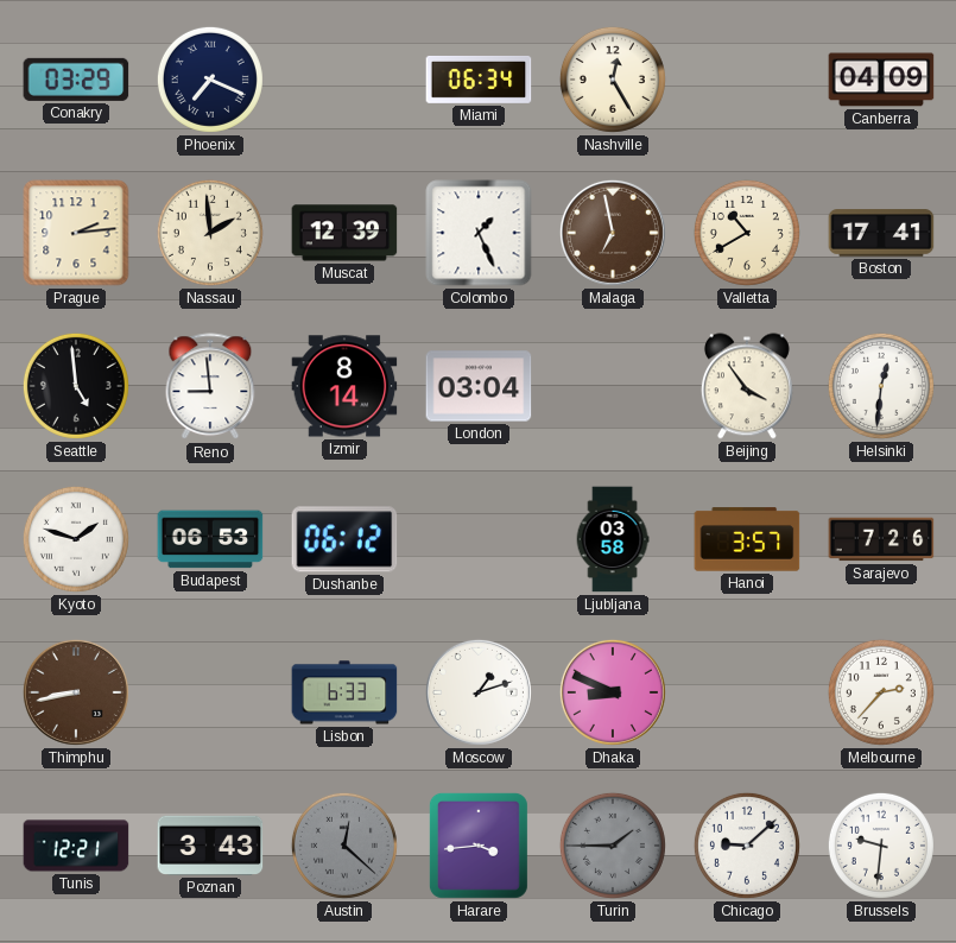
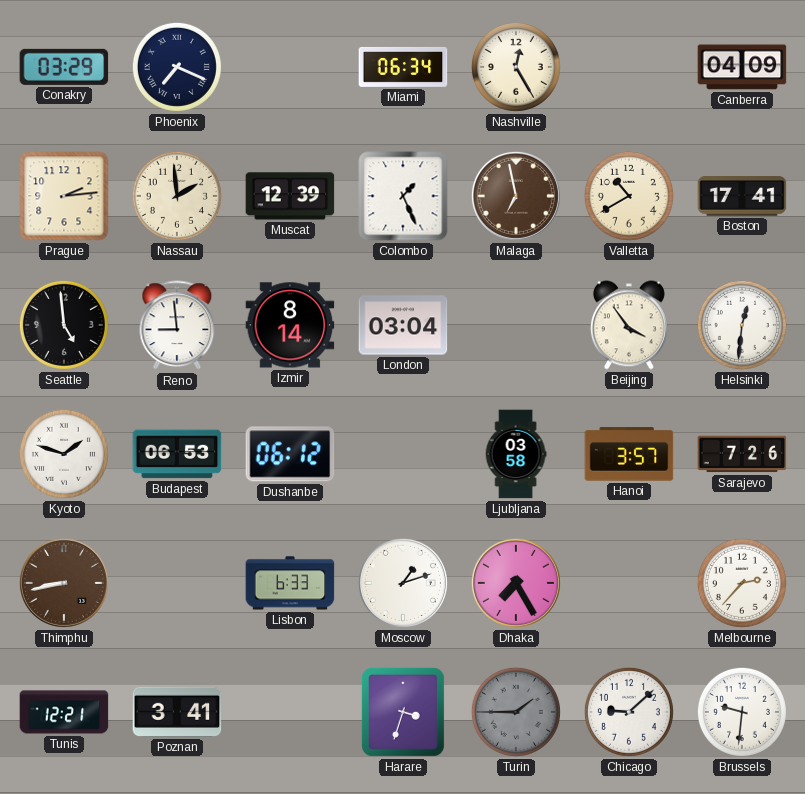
Dhaka: 8:49 -> 7:25
Poznan: 3:43 -> 3:41
Austin: 12:22 -> none
Harare: 3:44 -> 3:33
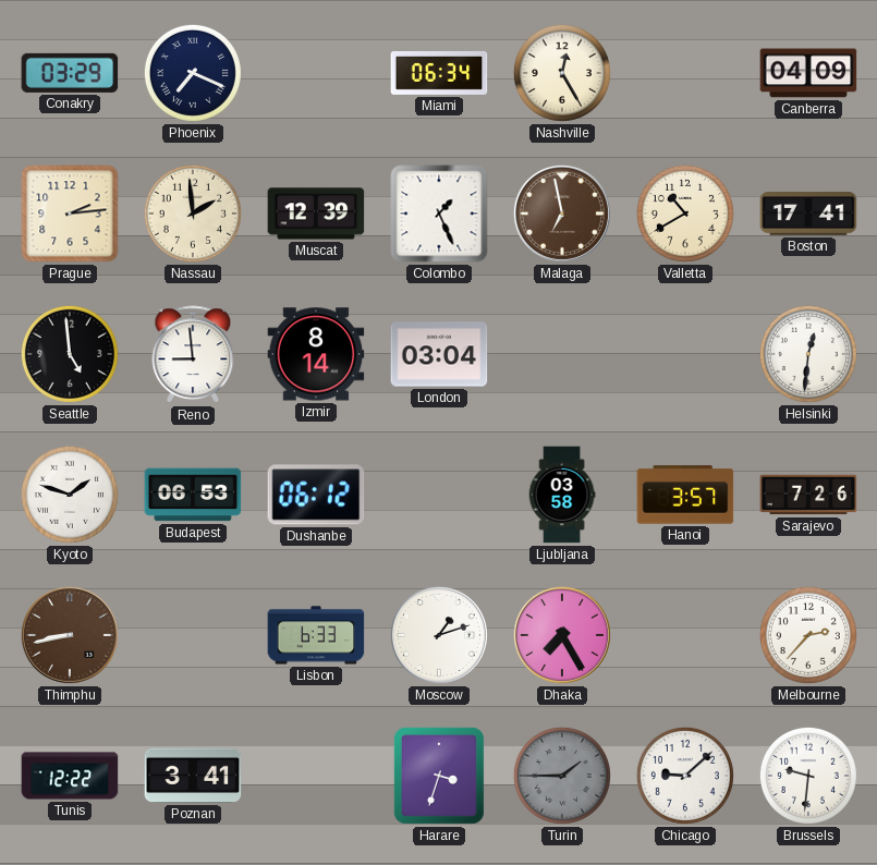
Beijing: 3:54 -> none
Tunis: 12:21 -> 12:22
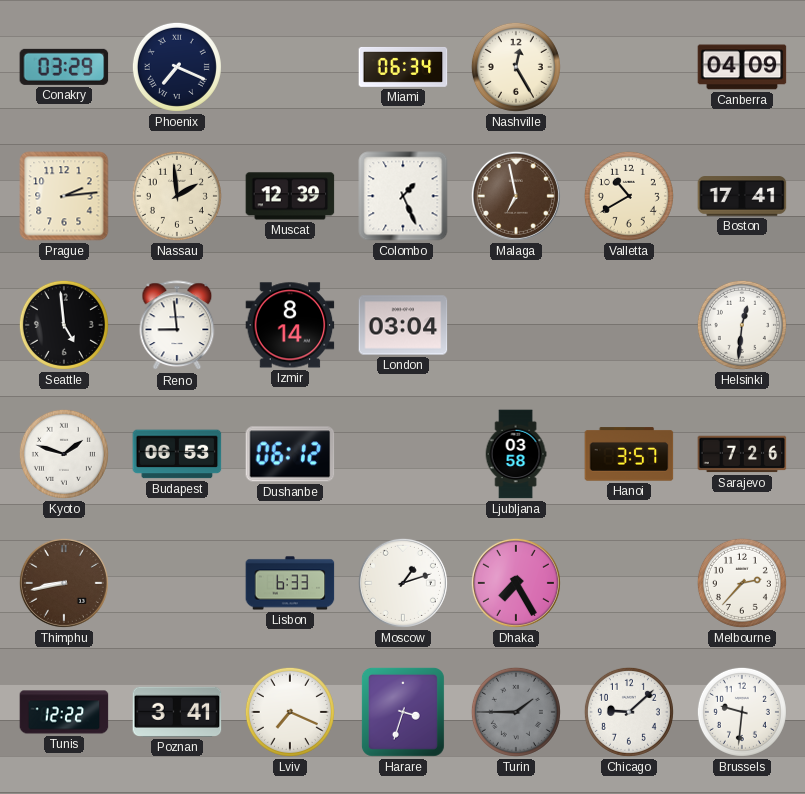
Lviv: none -> 7:19
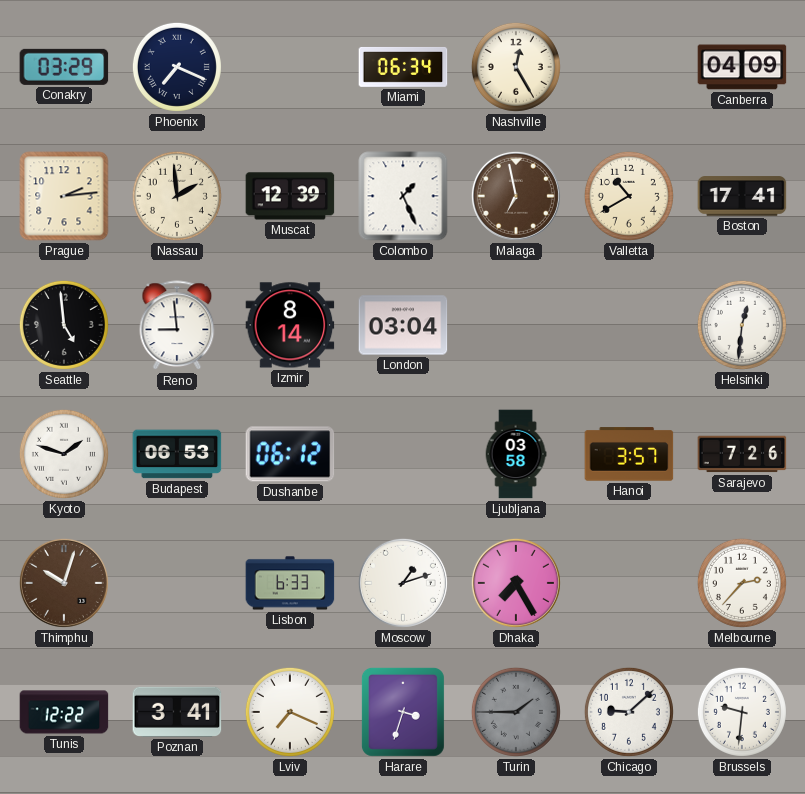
Thimphu: 8:43 -> 10:03
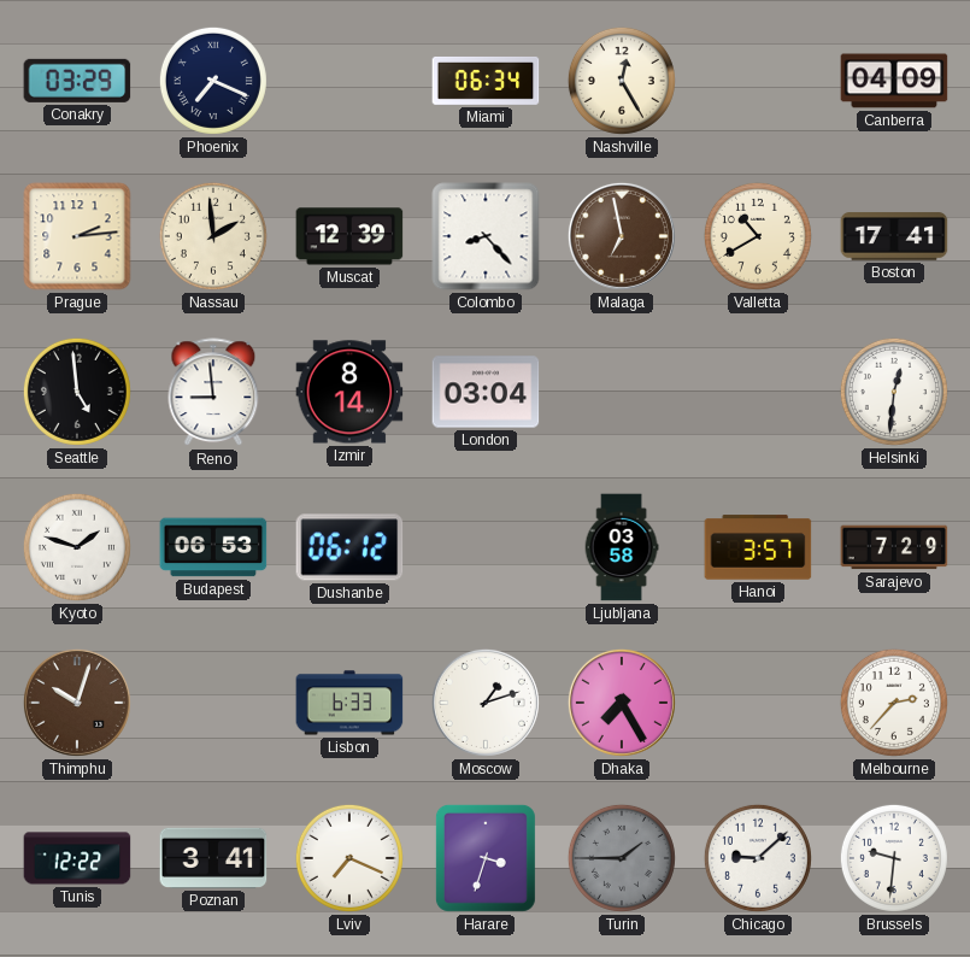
Colombo: 1:26 -> 8:23
Sarajevo: 7:26 -> 7:29
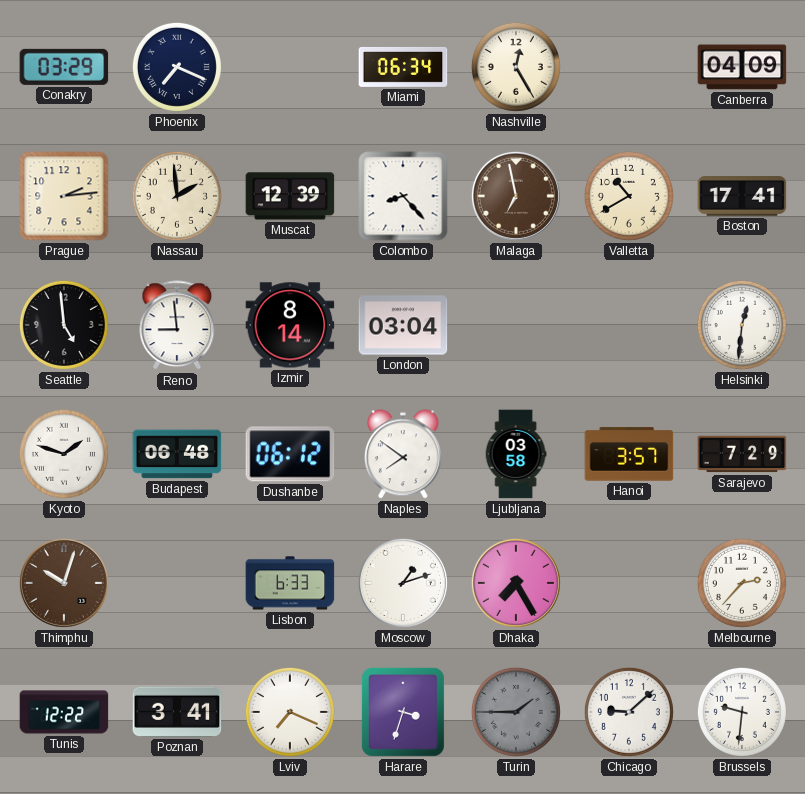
Budapest: 06:53 -> 06:48
Naples: none -> 7:51
